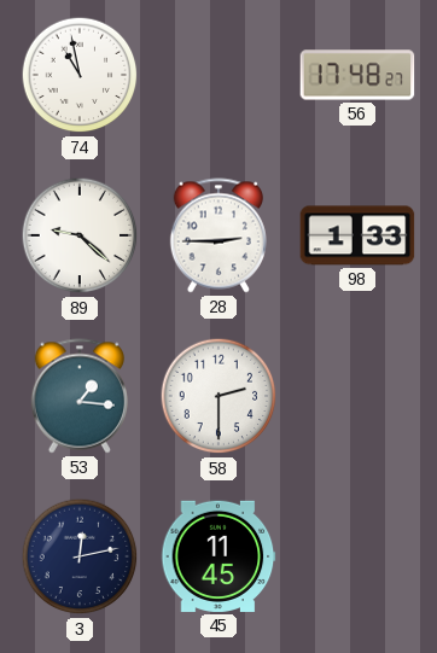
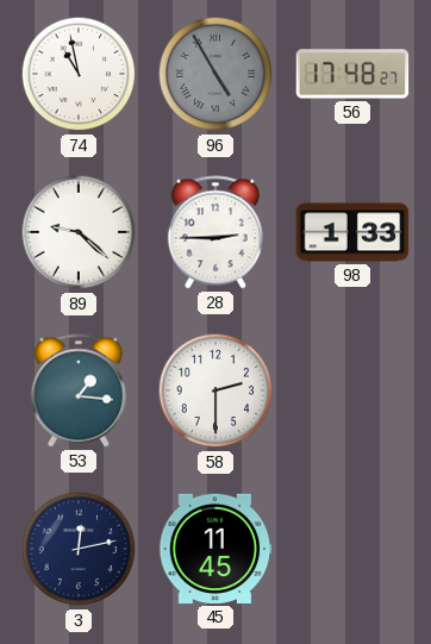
96: none -> 4:55
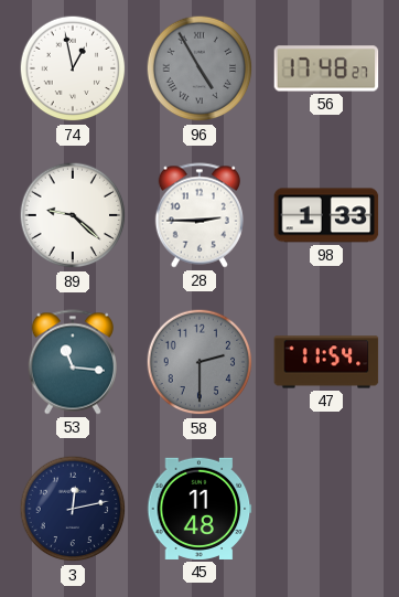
74: 10:58 -> 12:58
53: 1:16 -> 11:16
58 dial: white -> grey
47: none -> 11:54
45: 11:45 -> 11:48
